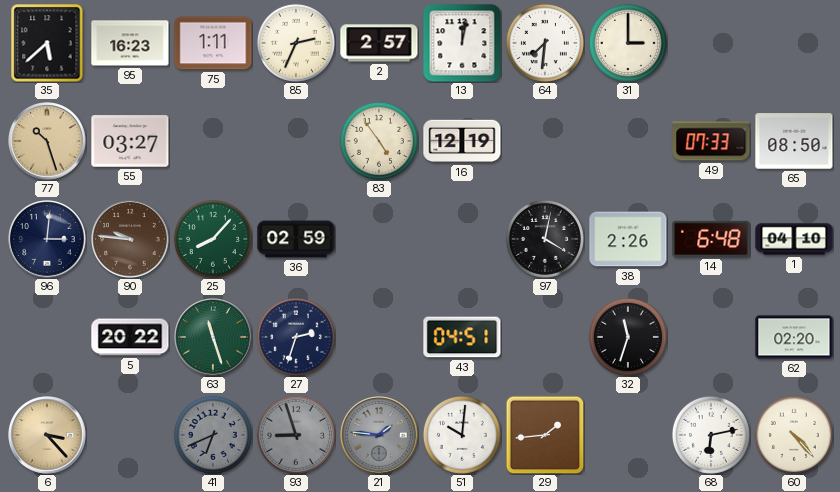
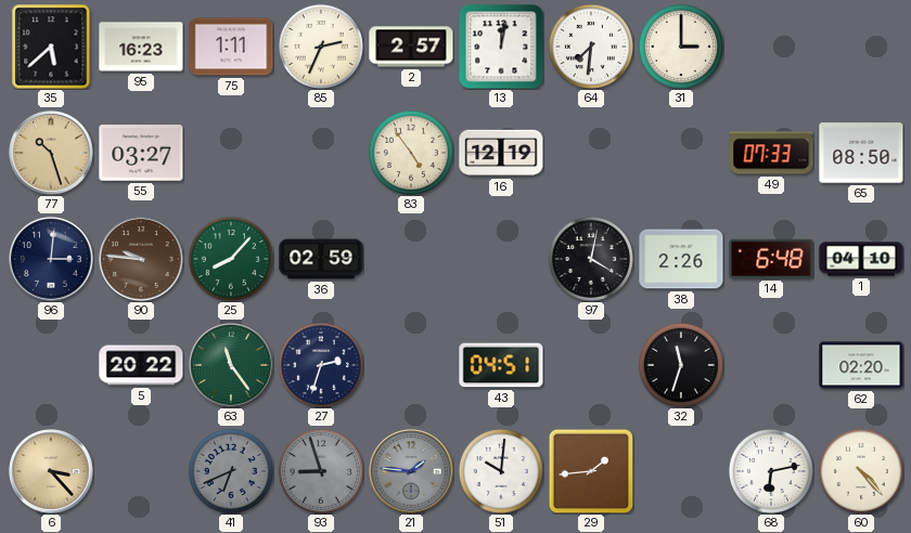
63: 11:27 -> 11:24
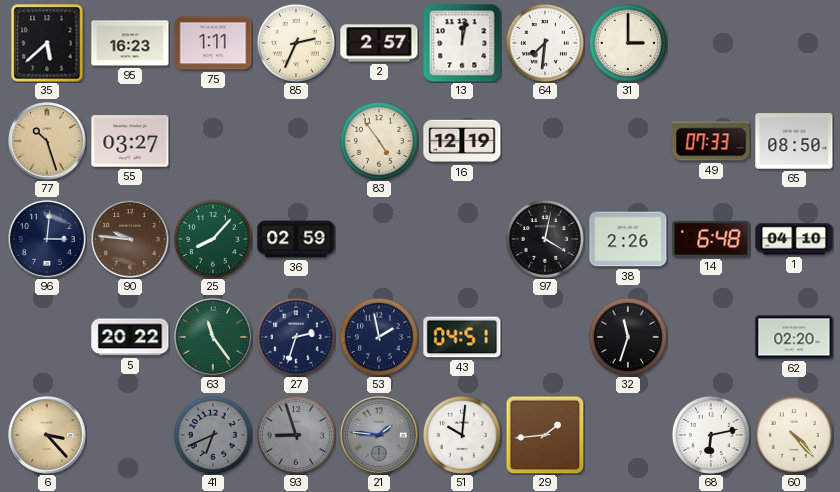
53: none -> 1:58
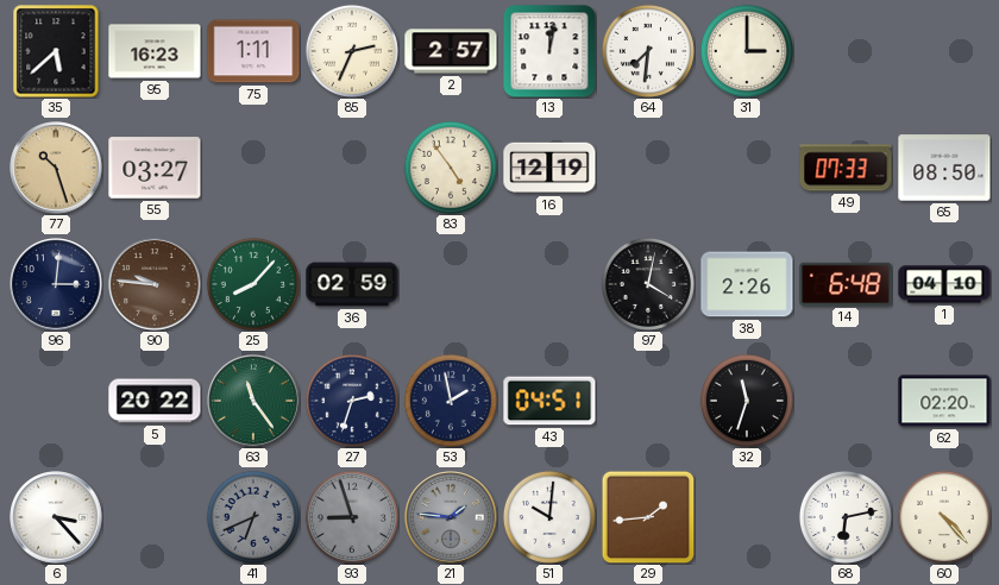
6 dial: champagne -> white
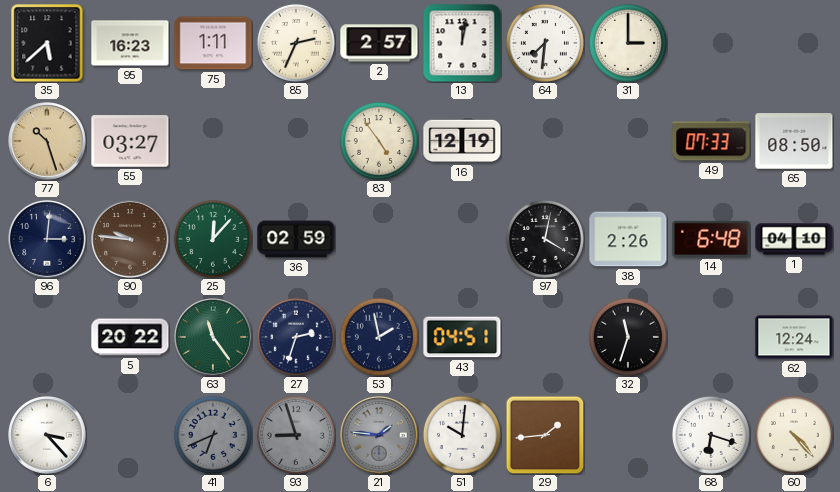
25: 8:07 -> 12:07
62: 02:20 -> 12:24
68: 6:13 -> 6:18
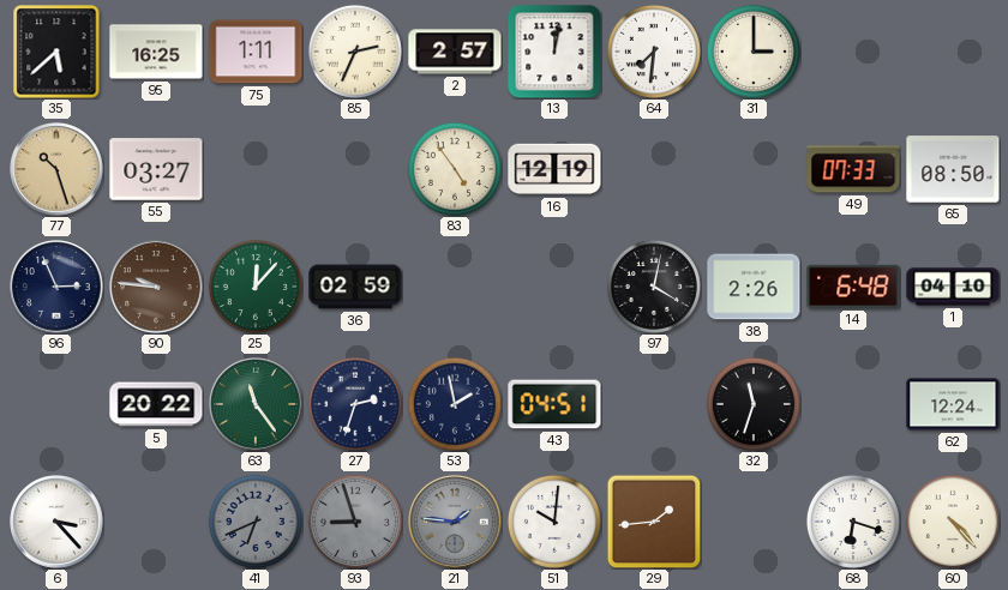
95: 16:23 -> 16:25
96: 3:01 -> 2:56
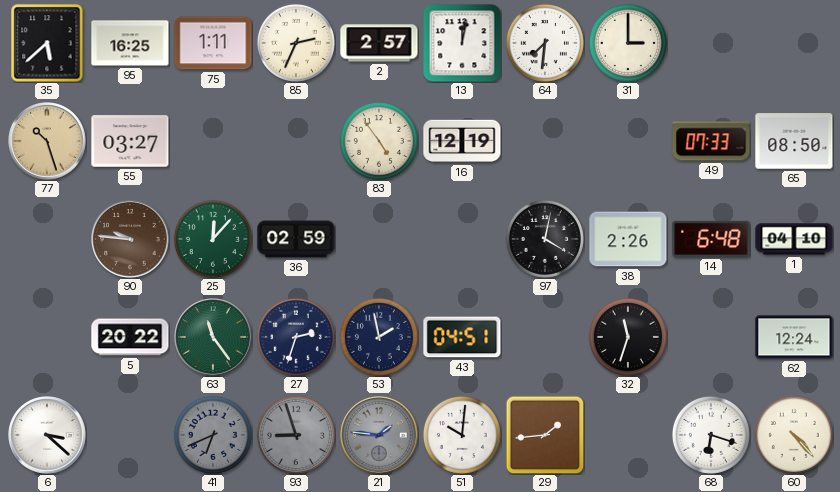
96: 2:56 -> none
6: 3:23 -> 3:22
